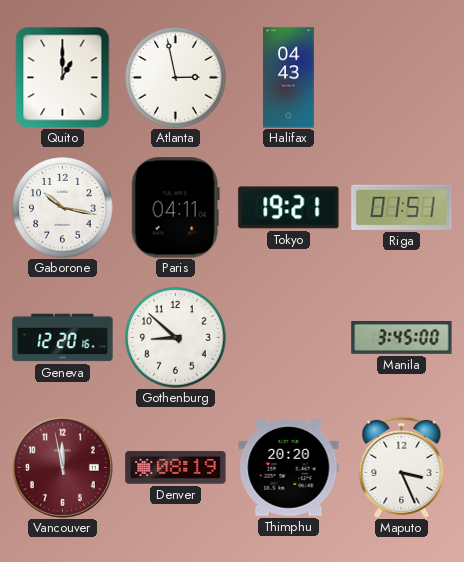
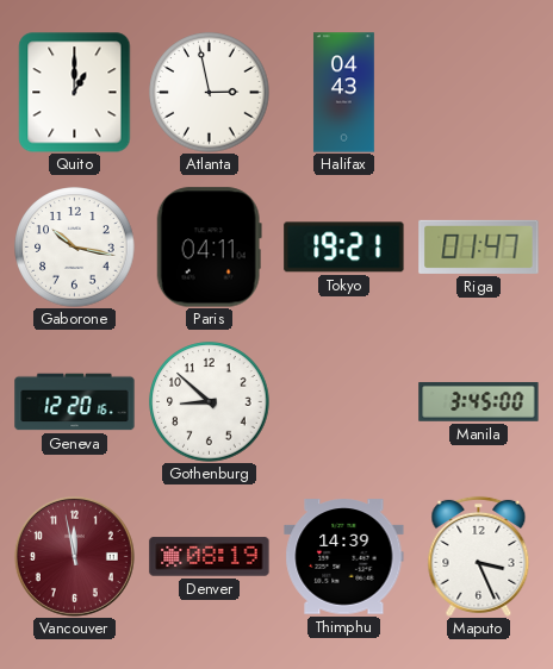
Riga: 01:51 -> 01:47
Thimphu: 20:20 -> 14:39
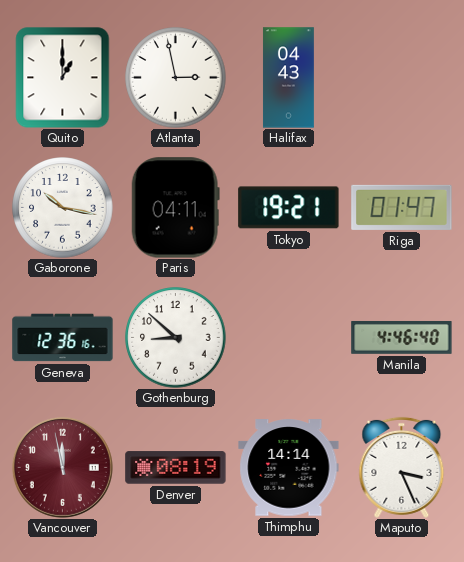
Geneva: 12:20 -> 12:36
Manila: 3:45 -> 4:46
Thimphu: 14:39 -> 14:14
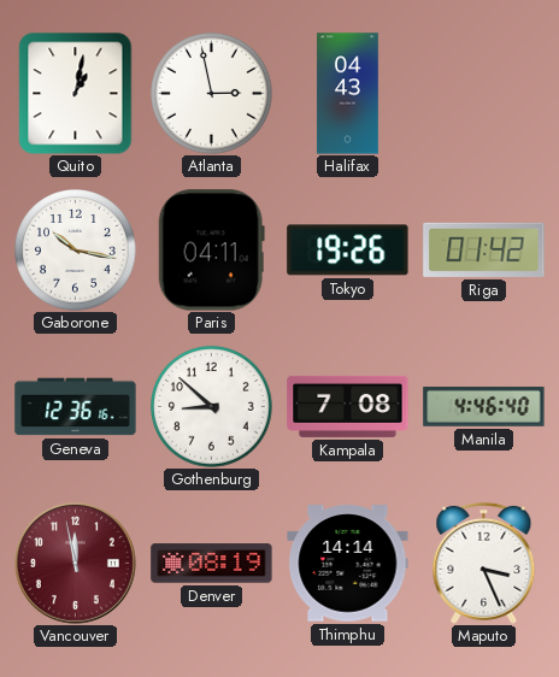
Quito: 1:00 -> 1:02
Tokyo: 19:21 -> 19:26
Riga: 01:47 -> 01:42
Kampala: none -> 7:08
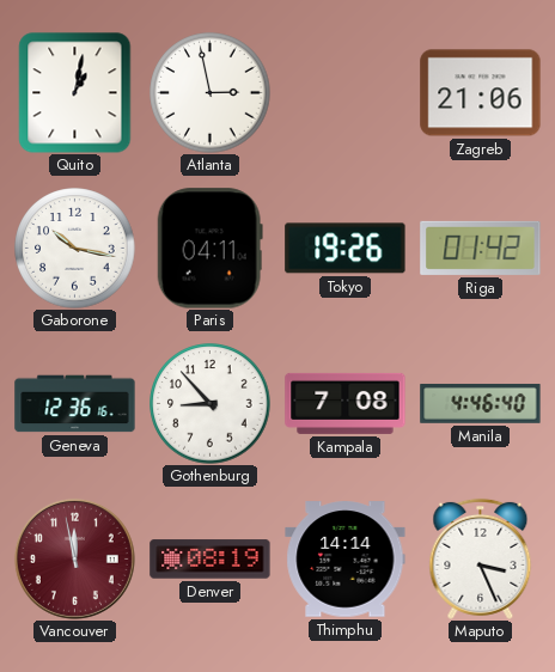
Halifax: 04:43 -> none
Zagreb: none -> 21:06
Gothenburg: 8:52 -> 8:53
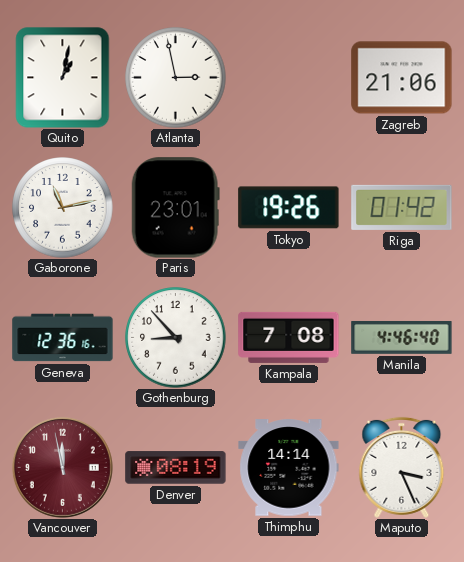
Gaborone: 10:17 -> 11:13
Paris: 04:11 -> 23:01
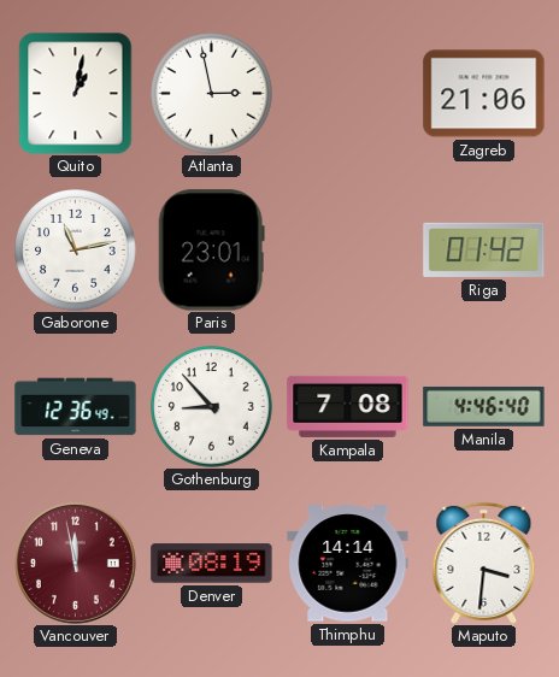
Tokyo: 19:26 -> none
Geneva: 12:36:16 -> 12:36:49
Maputo: 3:26 -> 3:31
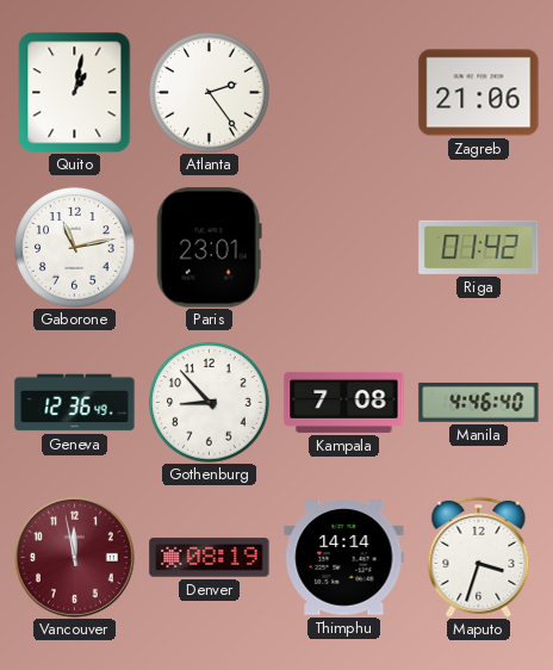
Atlanta: 2:58 -> 2:24
Maputo: 3:31 -> 3:33
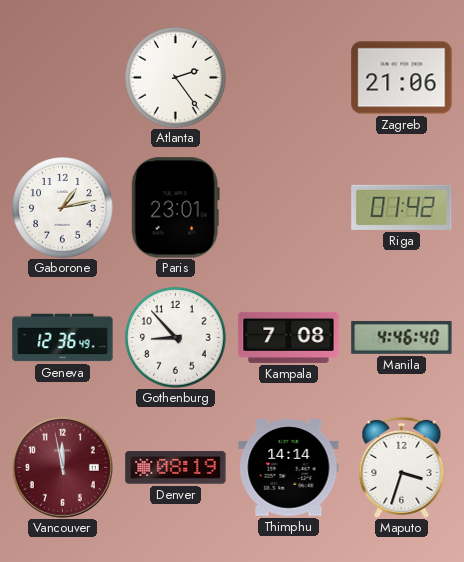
Quito: 1:02 -> none
Gaborone: 11:13 -> 1:13
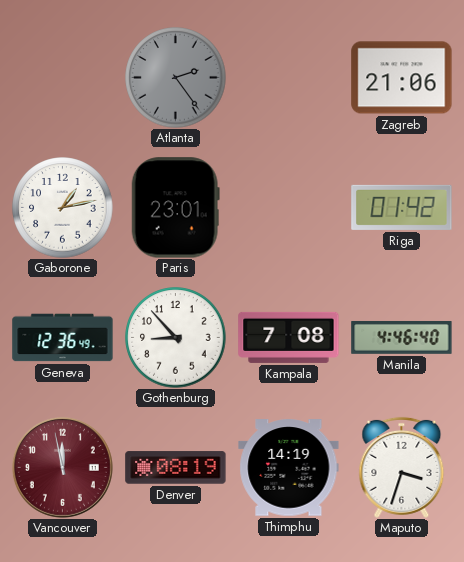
Atlanta dial: white -> grey
Thimphu: 14:14 -> 14:19
